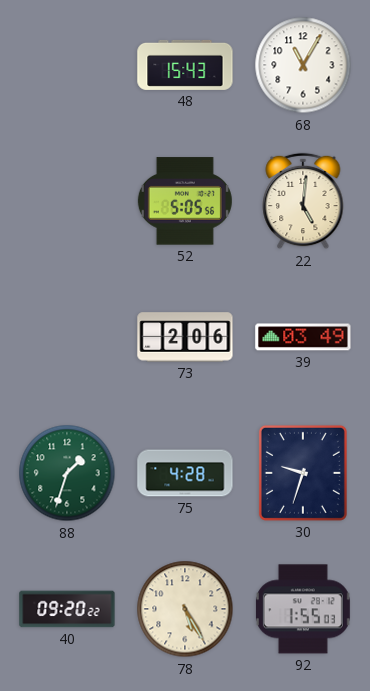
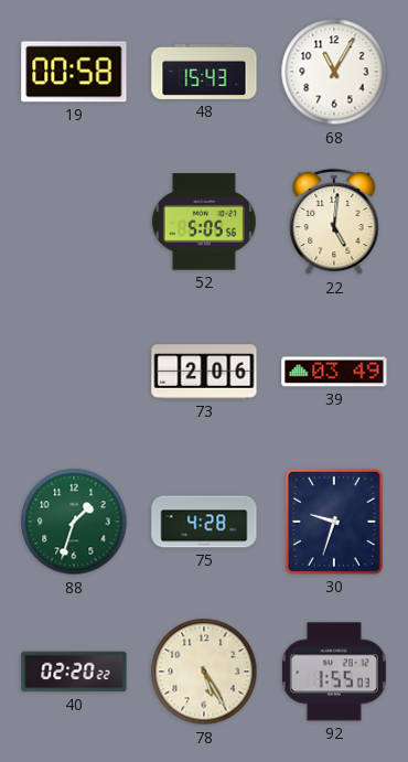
19: none -> 00:58
40: 09:20 -> 02:20
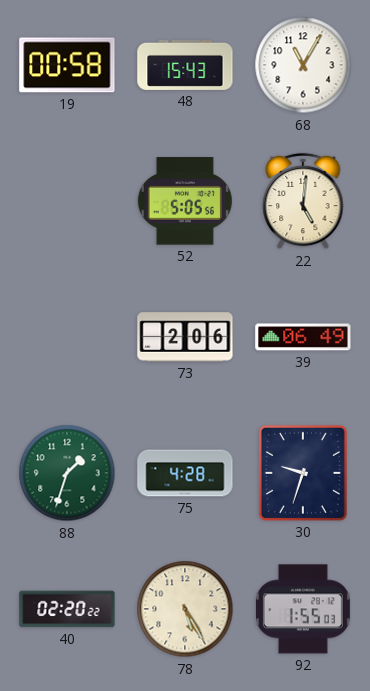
39: 03:49 -> 06:49
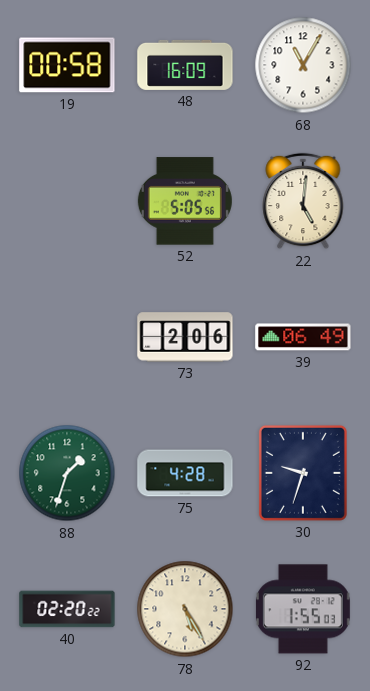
48: 15:43 -> 16:09
